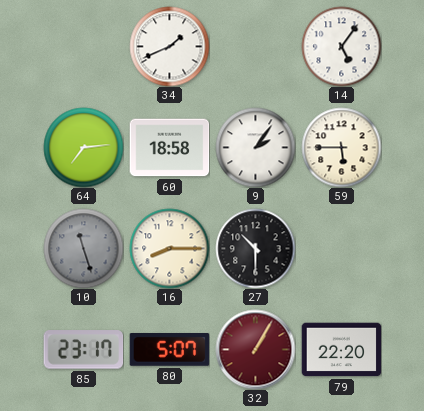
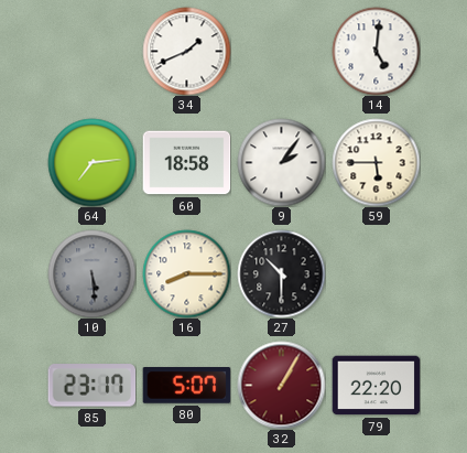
14: 5:06 -> 5:01
10: 11:27 -> 5:29
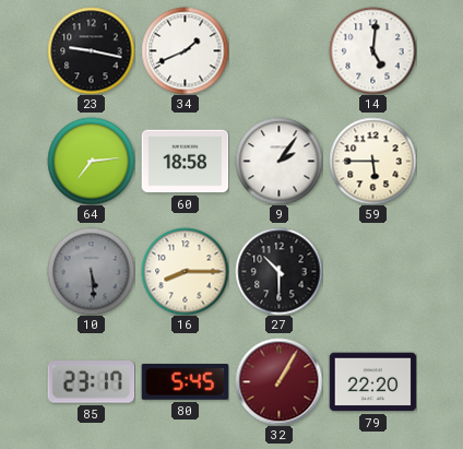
23: none -> 9:17
80: 5:07 -> 5:45
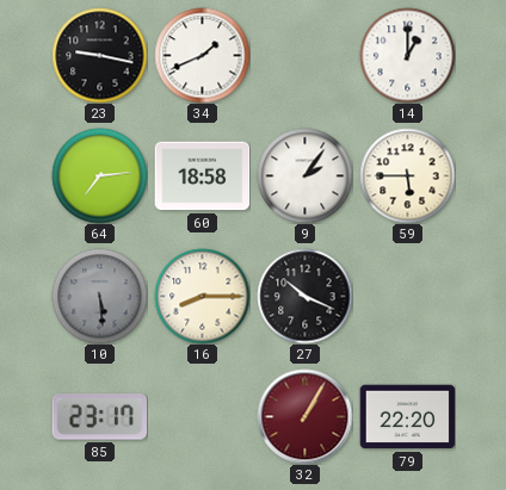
14: 5:01 -> 1:00
27: 10:30 -> 10:19
80: 5:45 -> none
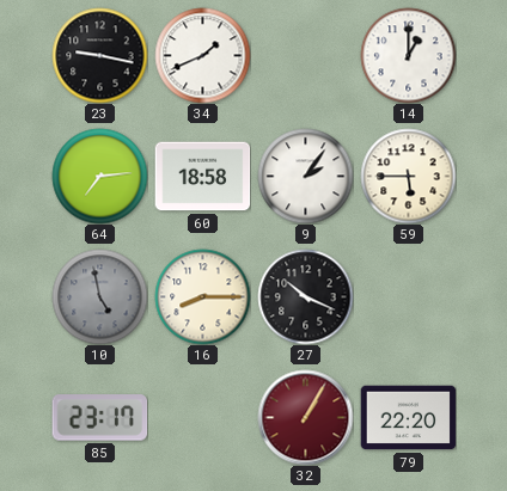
10: 5:29 -> 4:58
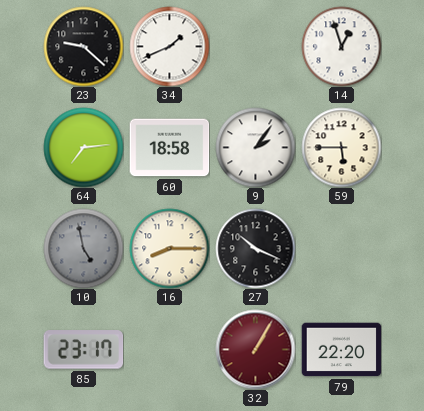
23: 9:17 -> 9:22
14: 1:00 -> 12:57
